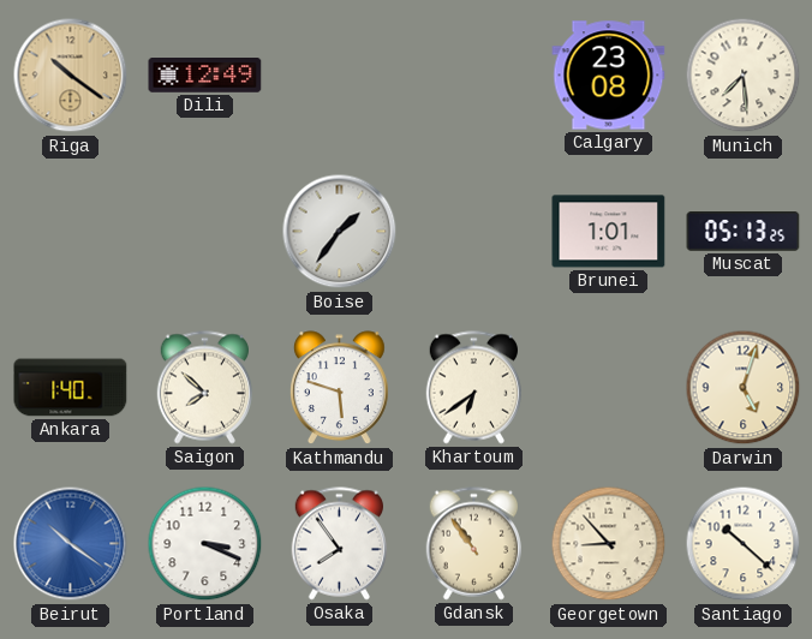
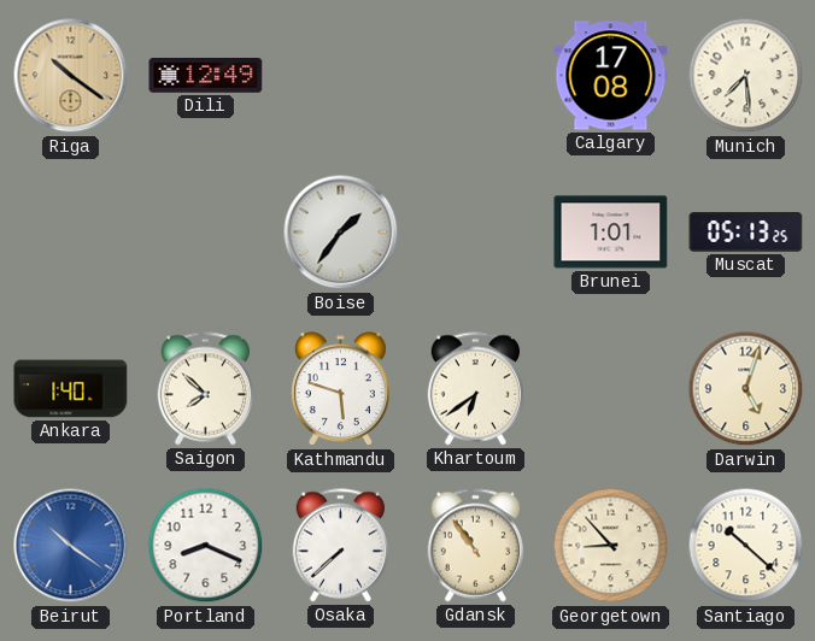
Calgary: 23:08 -> 17:08
Portland: 3:19 -> 8:19
Osaka: 7:54 -> 7:38
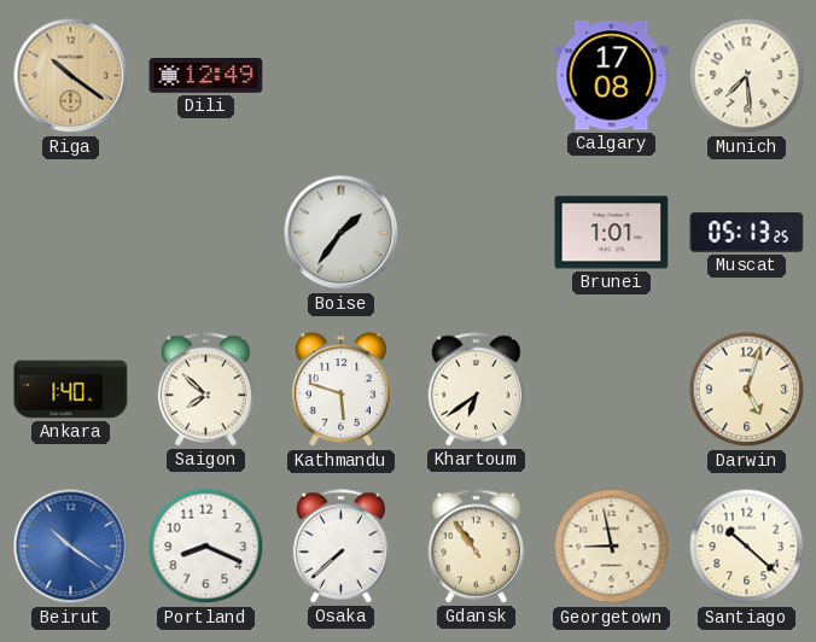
Georgetown: 8:53 -> 8:58
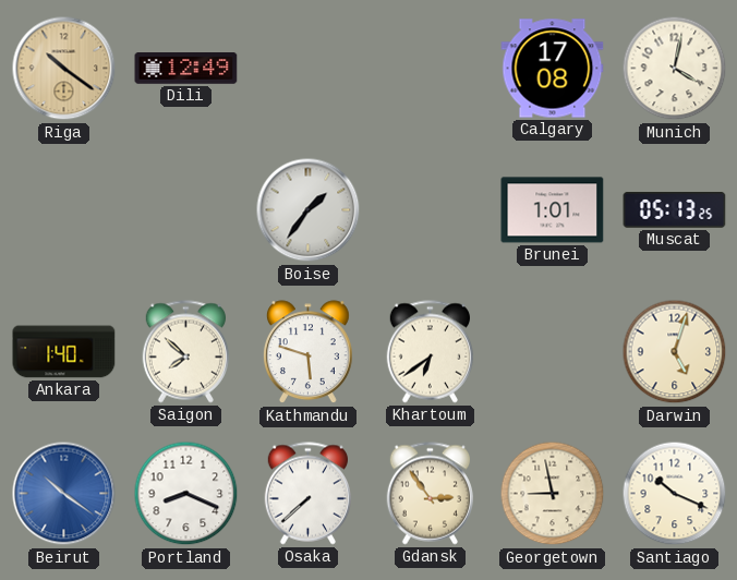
Munich: 7:29 -> 4:02
Gdansk: 10:54 -> 2:54
Santiago: 10:22 -> 10:19
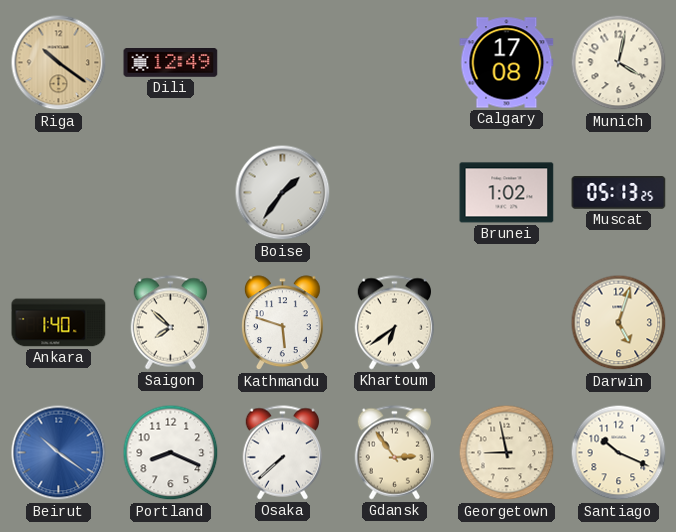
Brunei: 1:01 -> 1:02
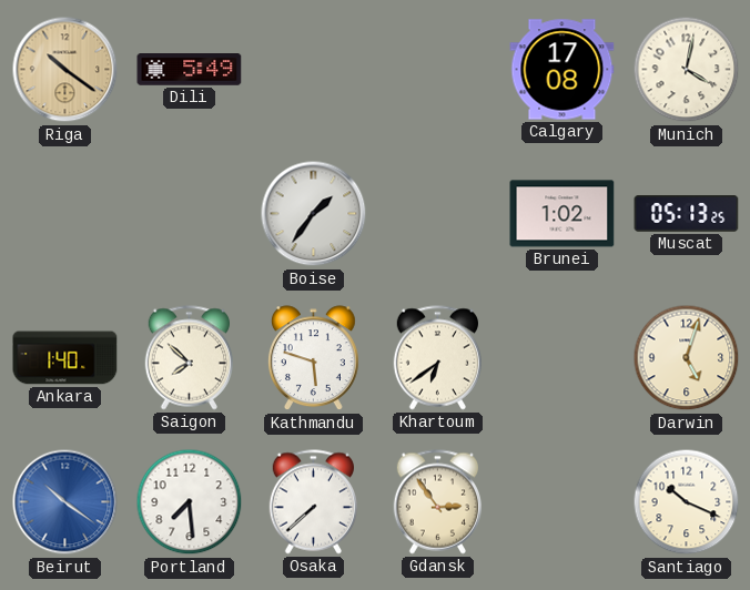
Dili: 12:49 -> 5:49
Portland: 8:19 -> 7:29
Georgetown: 8:58 -> none
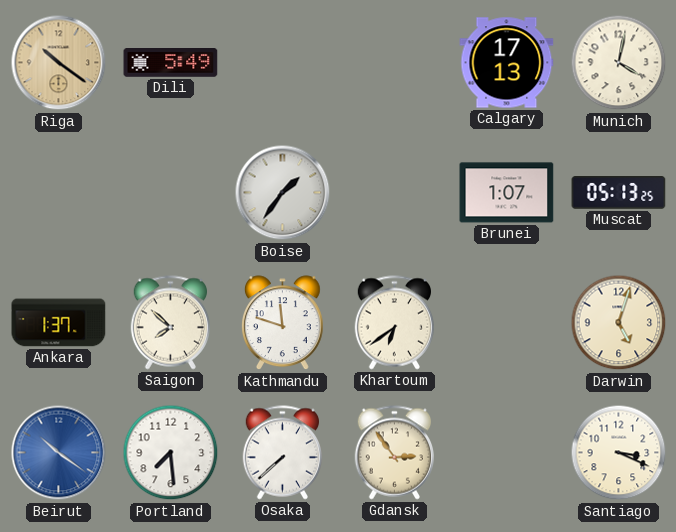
Calgary: 17:08 -> 17:13
Brunei: 1:02 -> 1:07
Ankara: 1:40 -> 1:37
Kathmandu: 5:48 -> 11:48
Santiago: 10:19 -> 3:19
